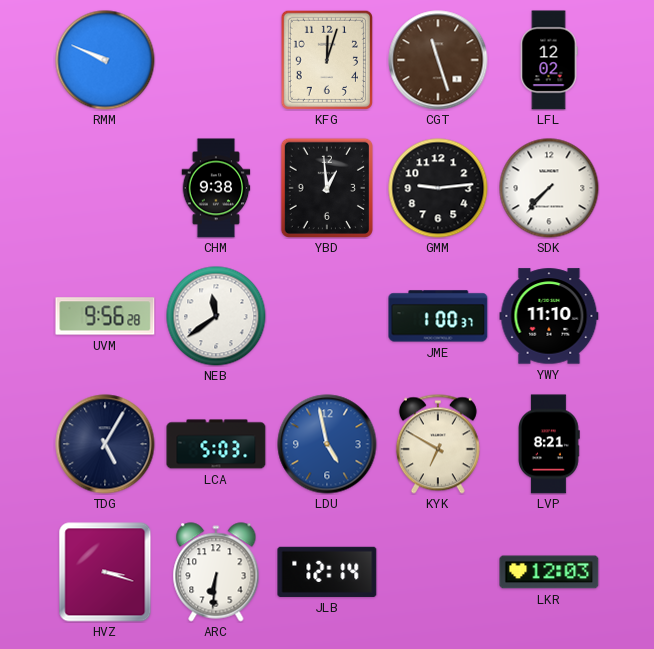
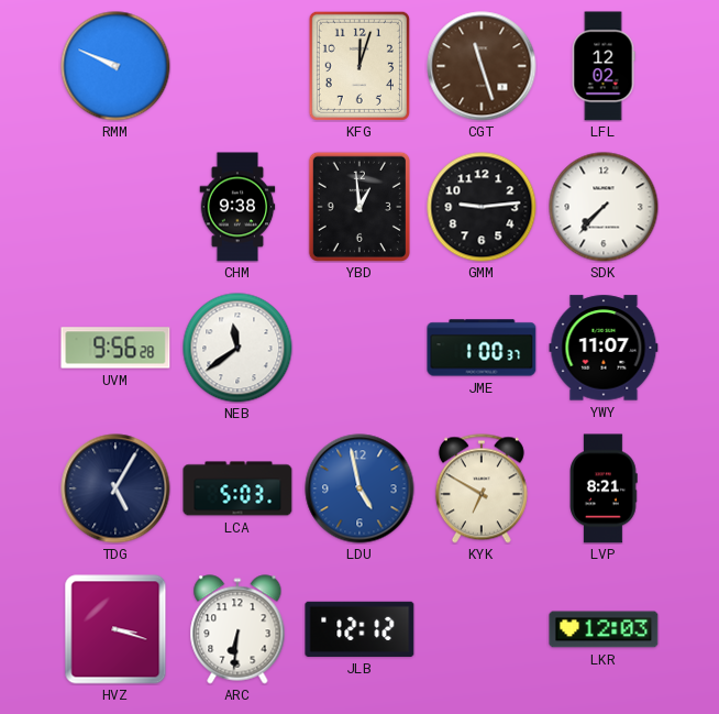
YWY: 11:10 -> 11:07
JLB: 12:14 -> 12:12
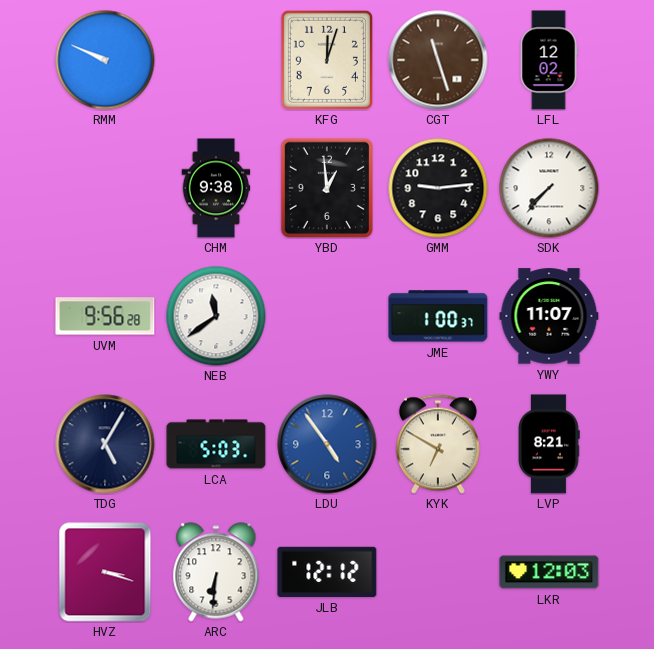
LDU: 4:58 -> 4:54
